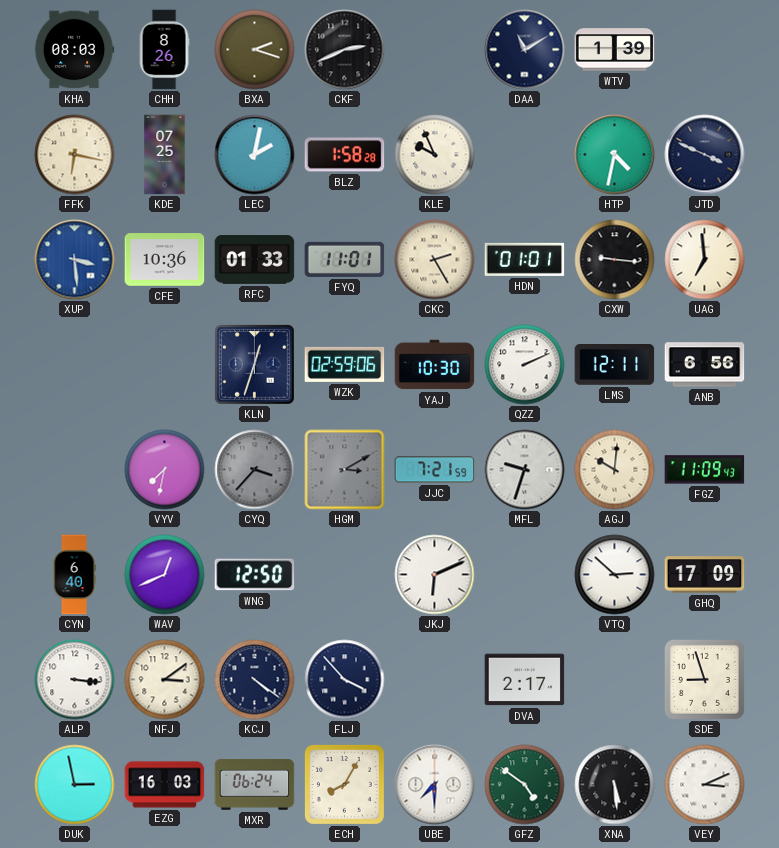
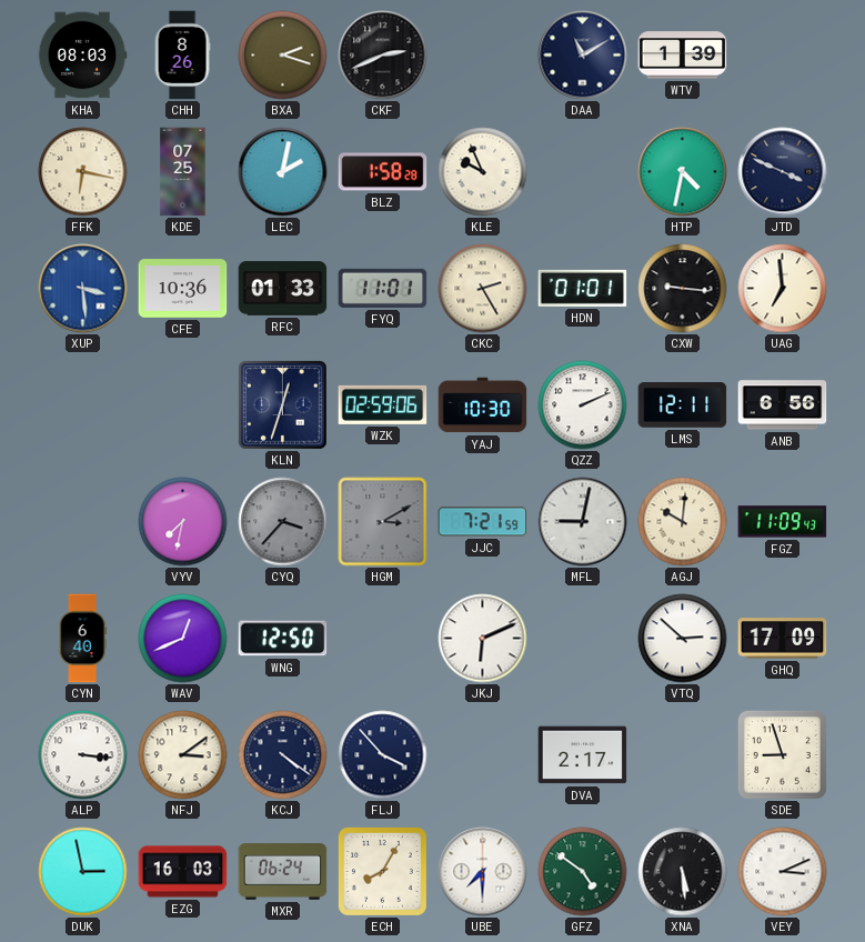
MFL: 9:33 -> 9:02
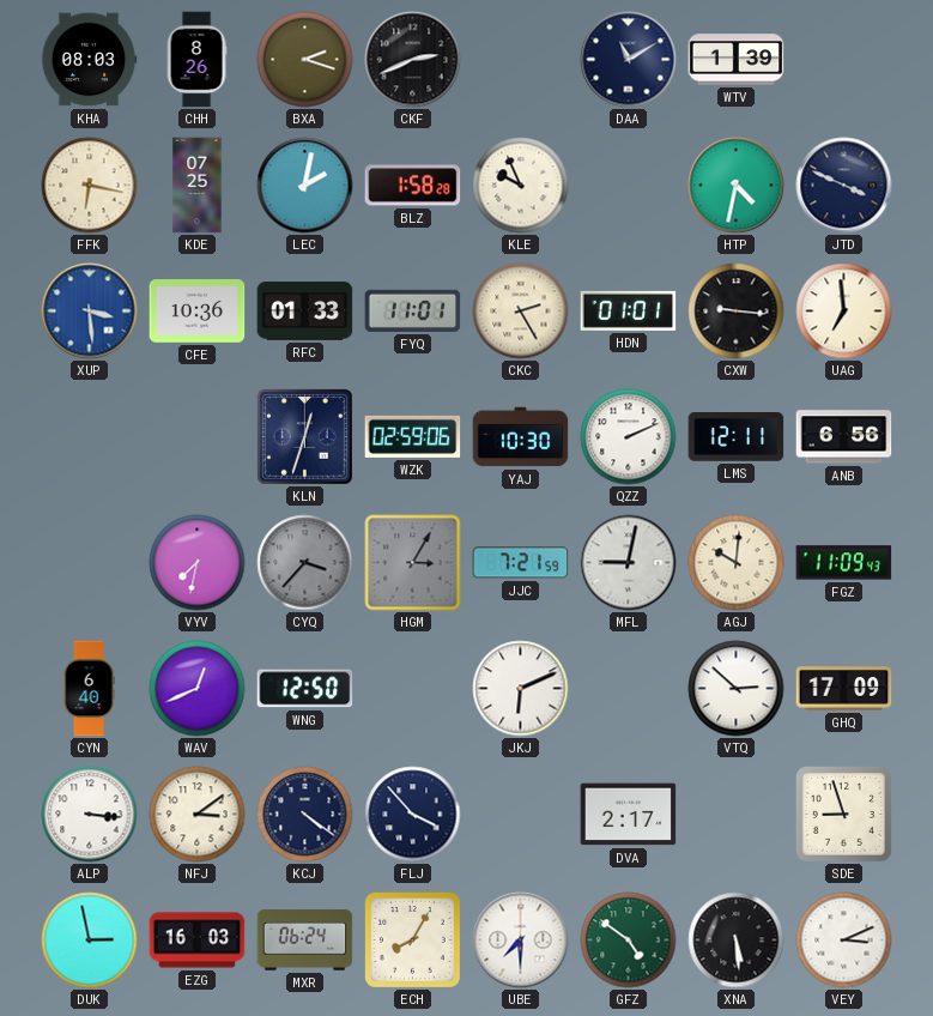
HGM: 3:10 -> 3:05
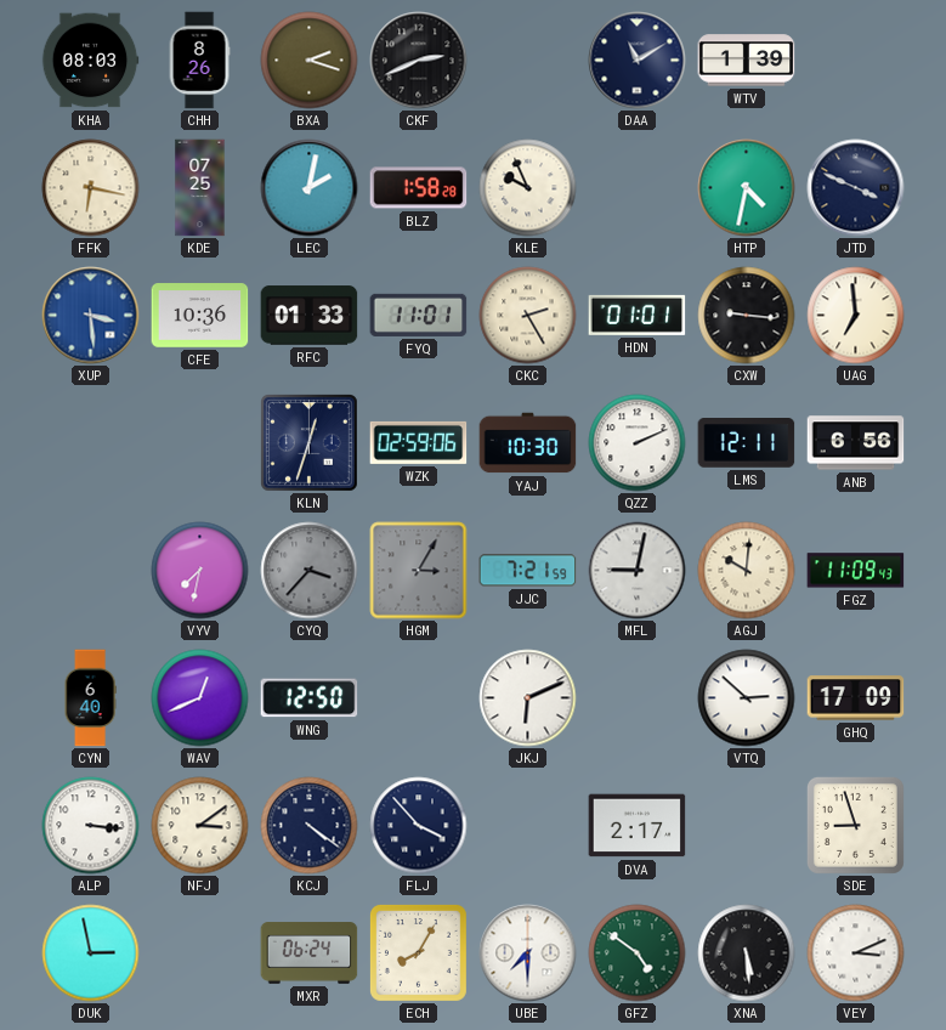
EZG: 16:03 -> none
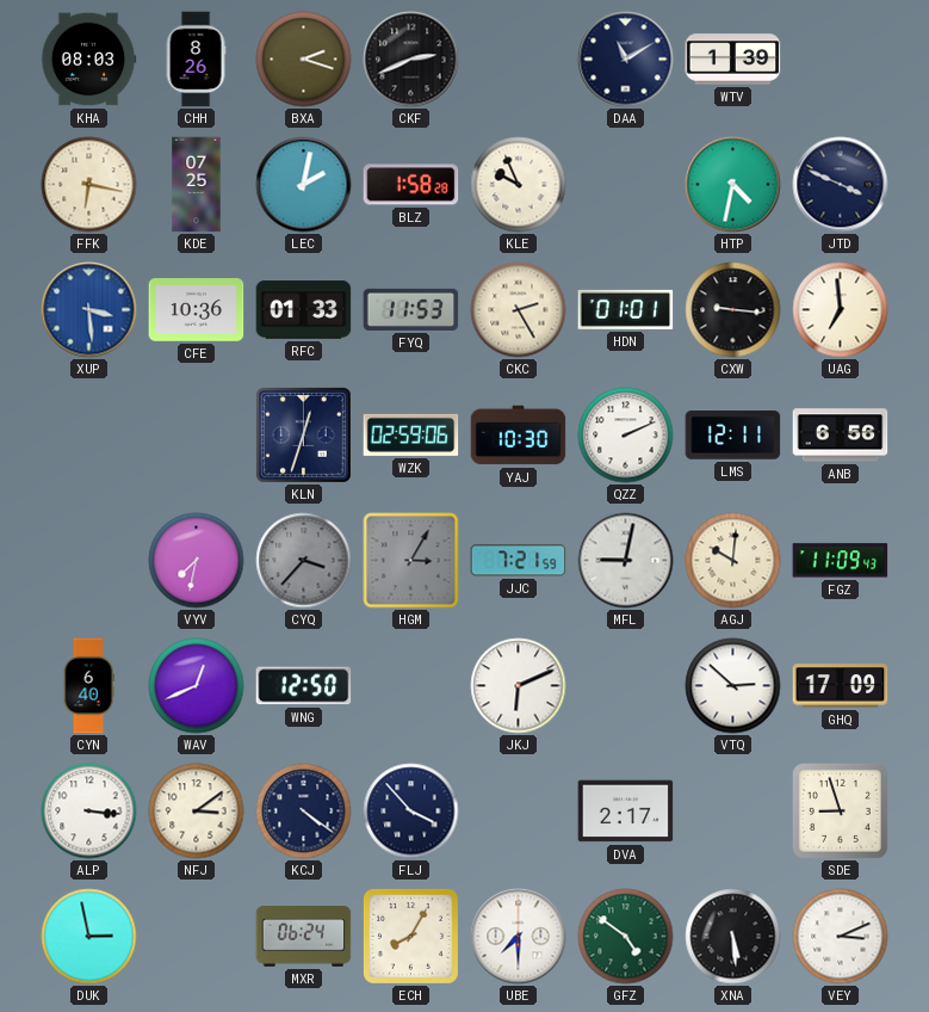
FYQ: 11:01 -> 11:53
